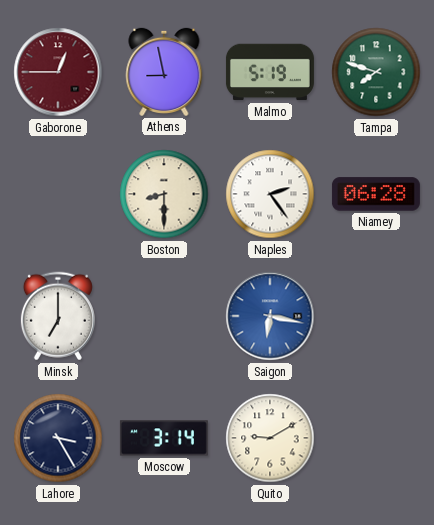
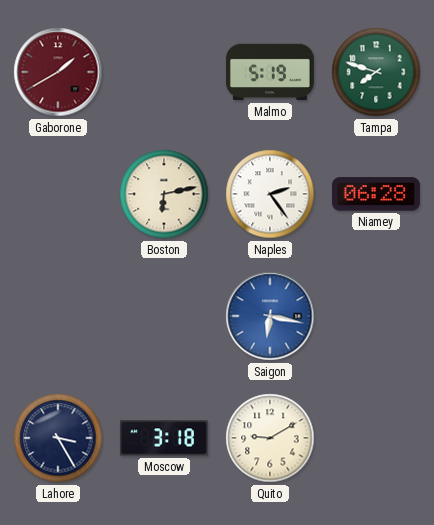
Gaborone: 12:45 -> 1:40
Athens: 8:58 -> none
Boston: 8:30 -> 6:13
Minsk: 7:00 -> none
Moscow: 3:14 -> 3:18
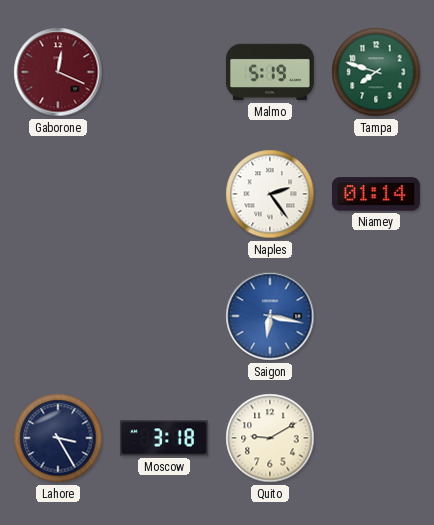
Gaborone: 1:40 -> 12:19
Boston: 6:13 -> none
Niamey: 06:28 -> 01:14
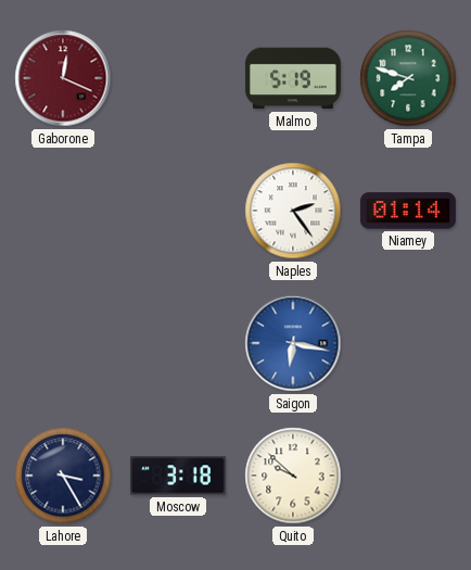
Quito: 9:10 -> 9:52
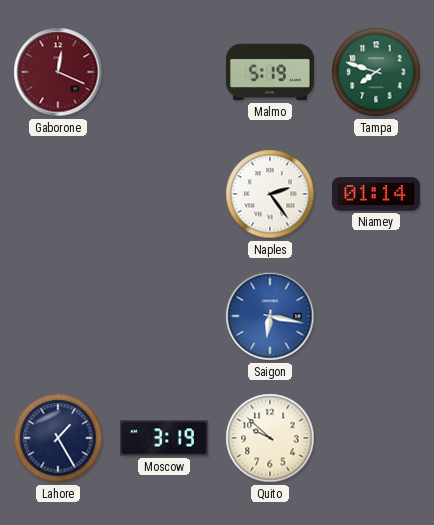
Lahore: 3:25 -> 1:25
Moscow: 3:18 -> 3:19
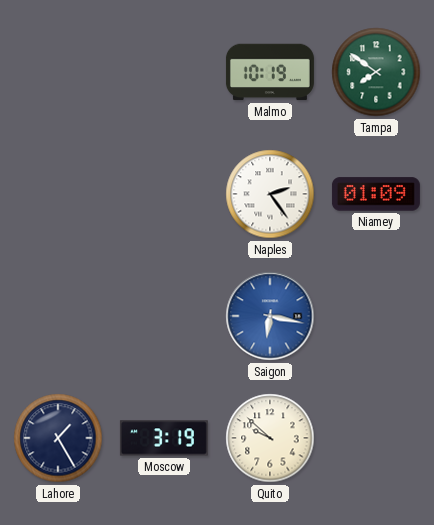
Gaborone: 12:19 -> none
Malmo: 5:19 -> 10:19
Tampa: 7:48 -> 7:51
Niamey: 01:14 -> 01:09
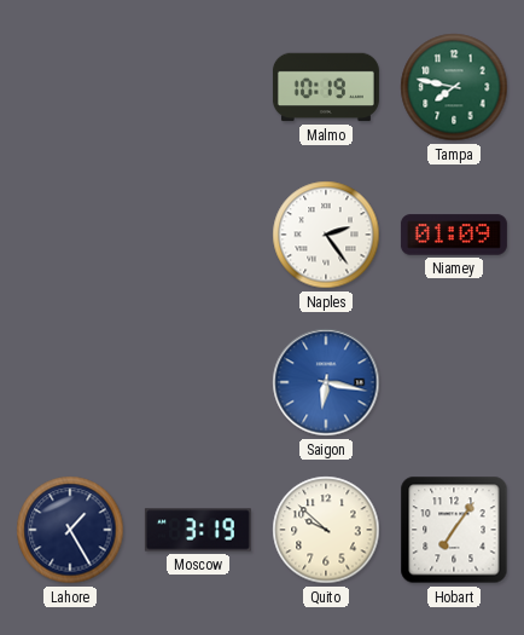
Tampa: 7:51 -> 7:47
Hobart: none -> 7:06
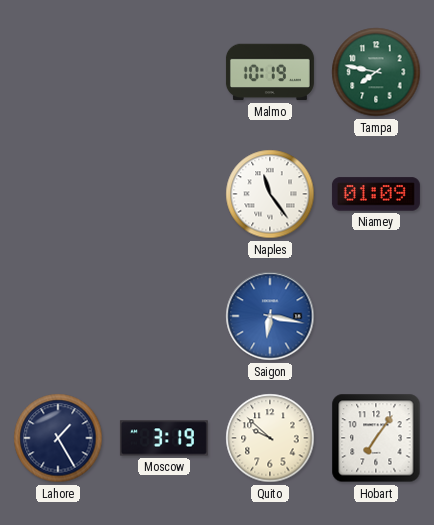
Naples: 2:24 -> 11:24
